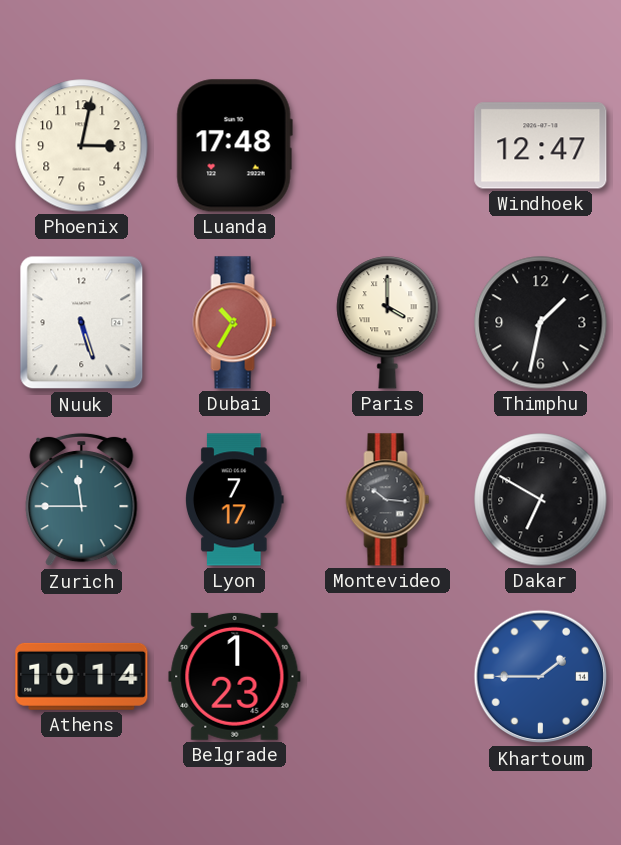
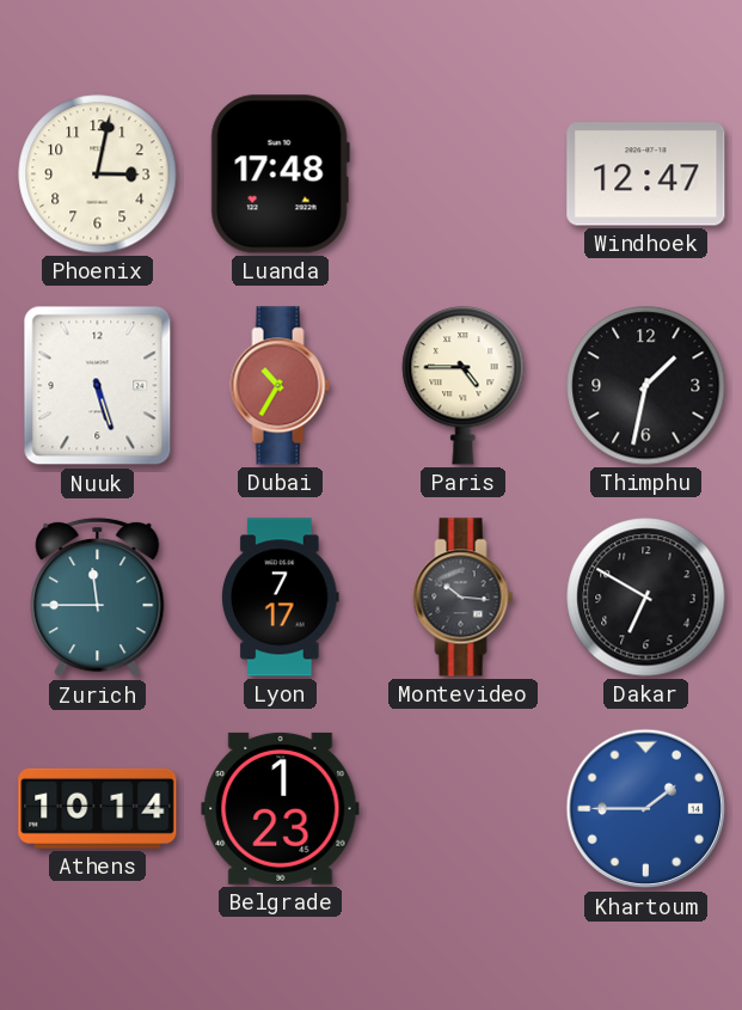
Paris: 4:00 -> 4:45
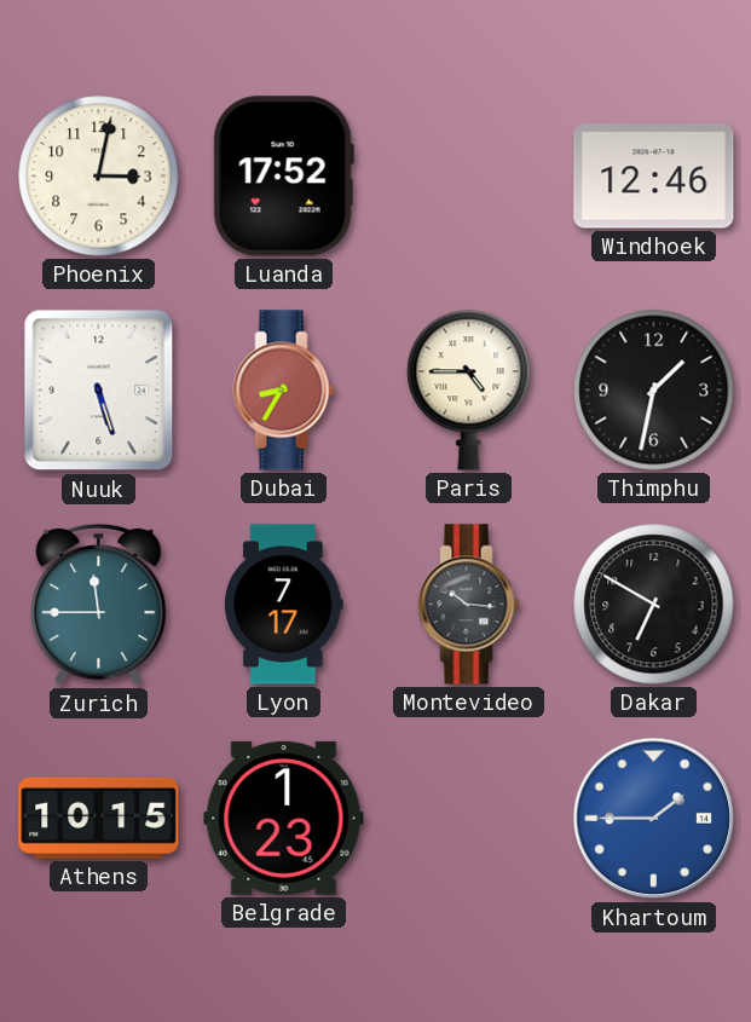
Luanda: 17:48 -> 17:52
Windhoek: 12:47 -> 12:46
Dubai: 10:35 -> 8:35
Athens: 10:14 -> 10:15
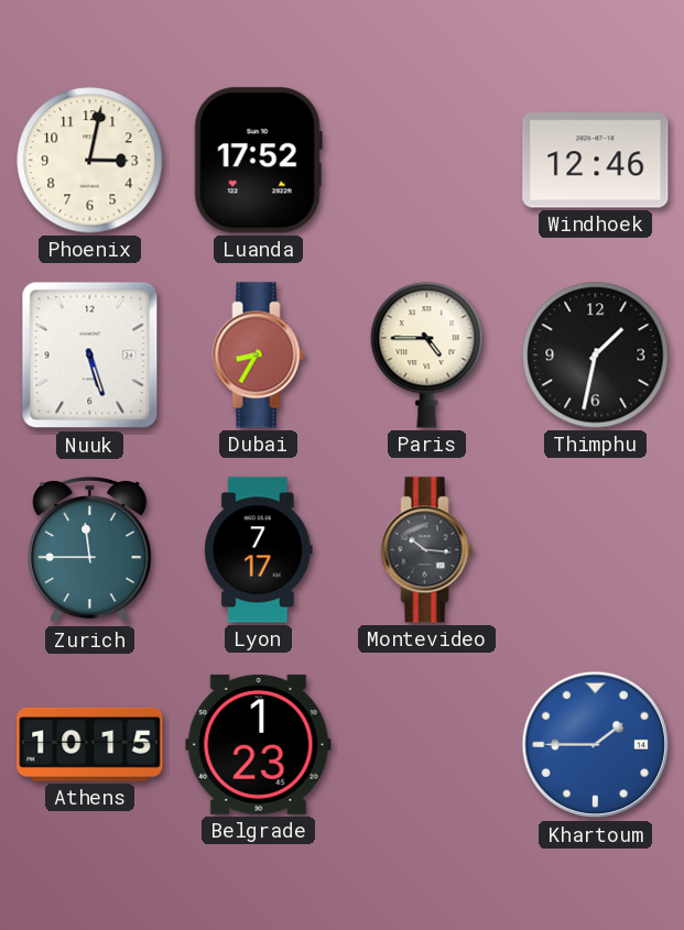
Dakar: 6:50 -> none
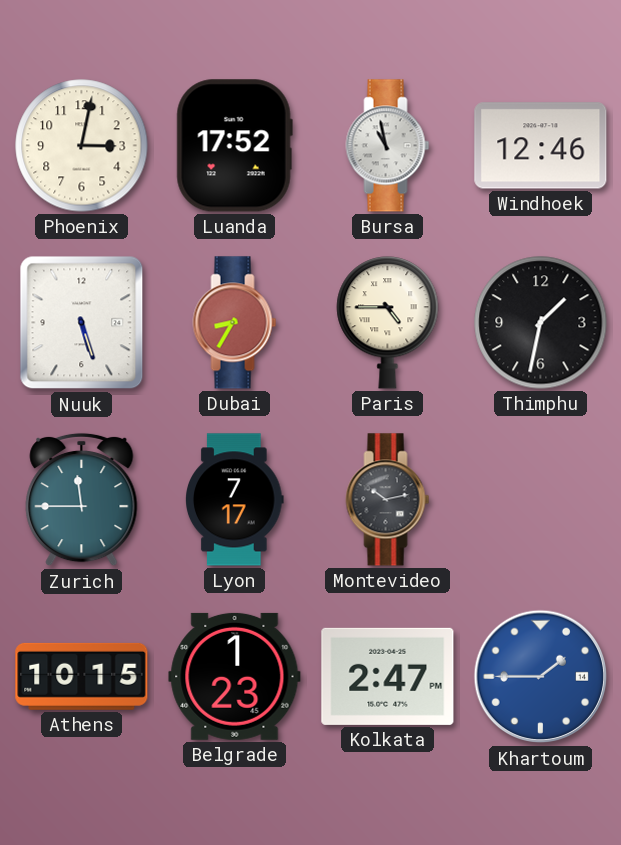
Bursa: none -> 10:58
Montevideo: 10:16 -> 10:13
Kolkata: none -> 2:47
